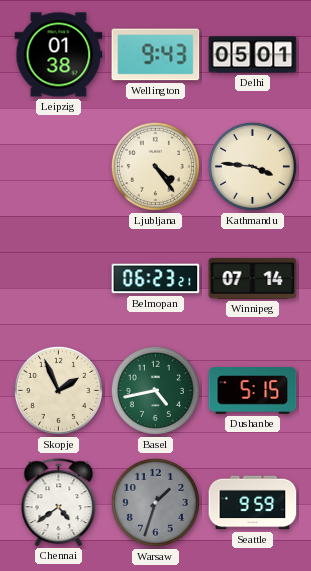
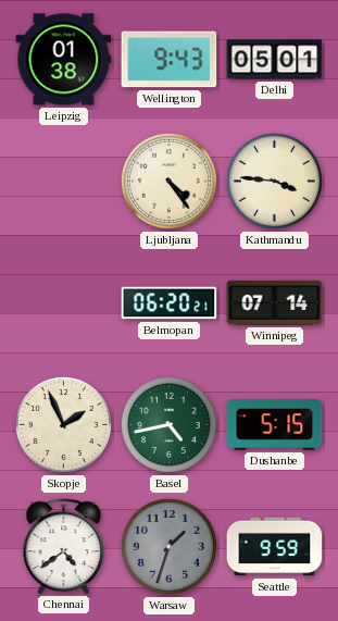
Belmopan: 06:23 -> 06:20
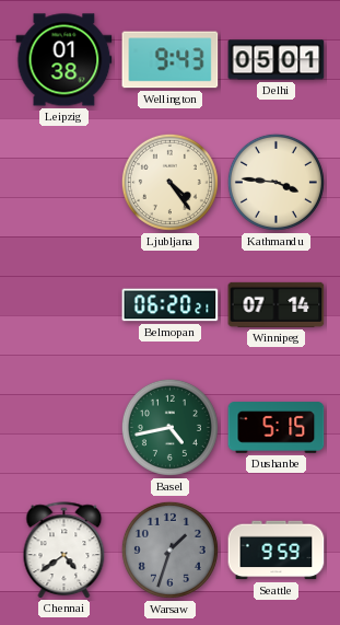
Skopje: 1:56 -> none
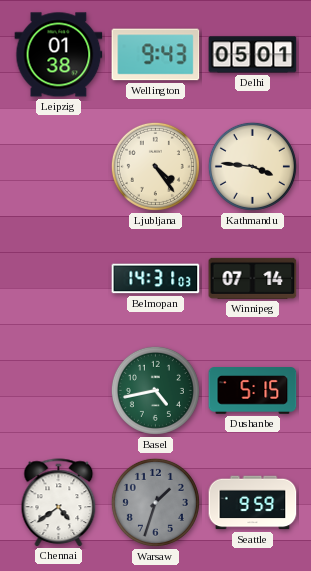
Belmopan: 06:20 -> 14:31
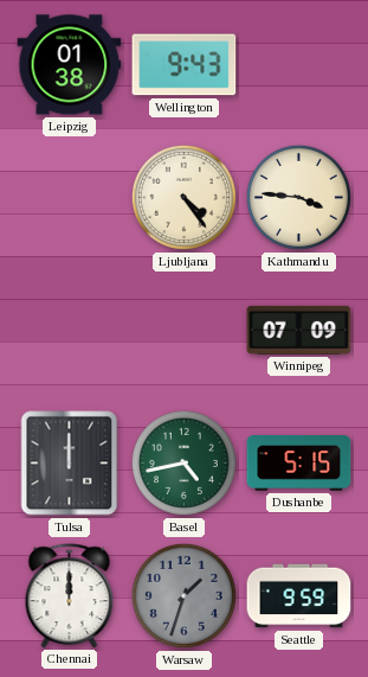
Delhi: 05:01 -> none
Belmopan: 14:31 -> none
Winnipeg: 07:14 -> 07:09
Tulsa: none -> 12:00
Chennai: 4:39 -> 12:00
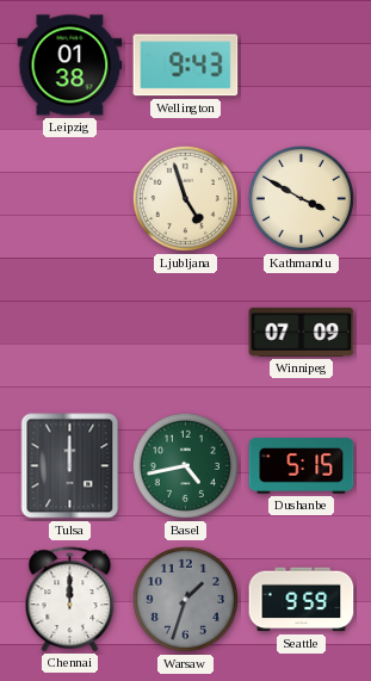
Ljubljana: 4:24 -> 4:57
Kathmandu: 3:46 -> 3:50
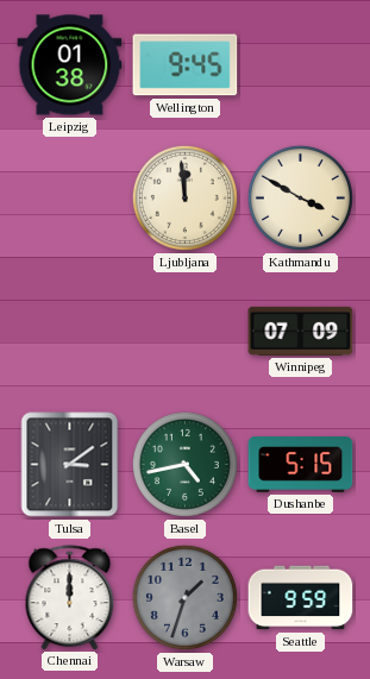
Wellington: 9:43 -> 9:45
Ljubljana: 4:57 -> 11:59
Tulsa: 12:00 -> 3:09
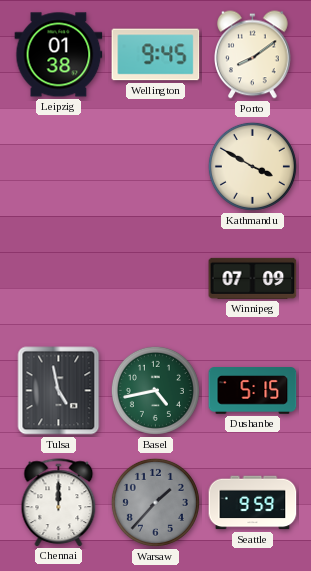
Porto: none -> 8:09
Ljubljana: 11:59 -> none
Tulsa: 3:09 -> 4:58
Warsaw: 1:33 -> 1:37
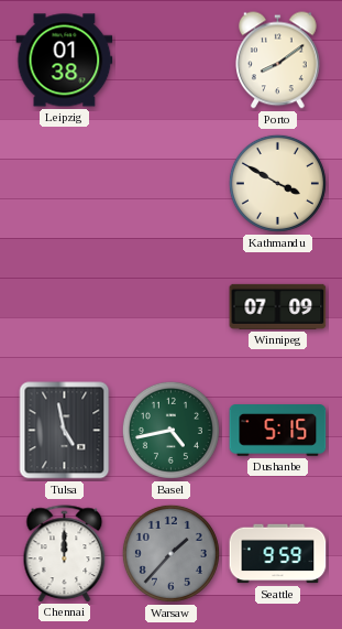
Wellington: 9:45 -> none
